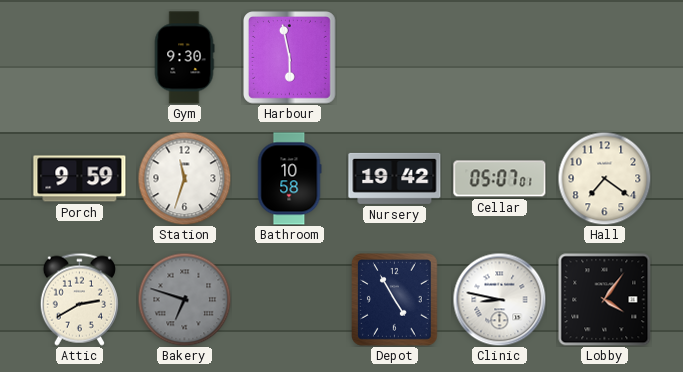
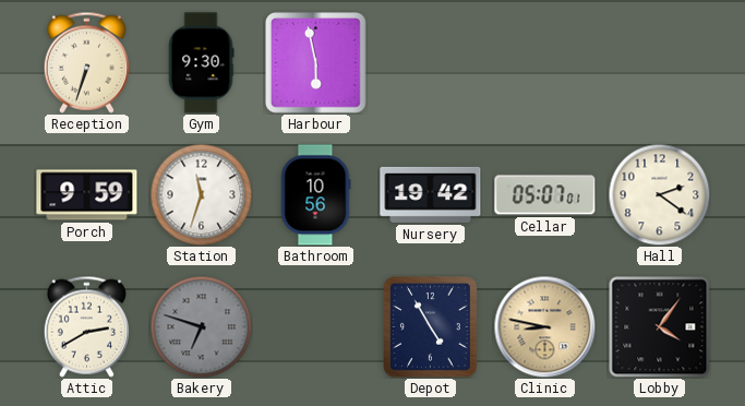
Reception: none -> 6:33
Bathroom: 10:58 -> 10:56
Hall: 7:21 -> 2:21
Clinic dial: white -> champagne
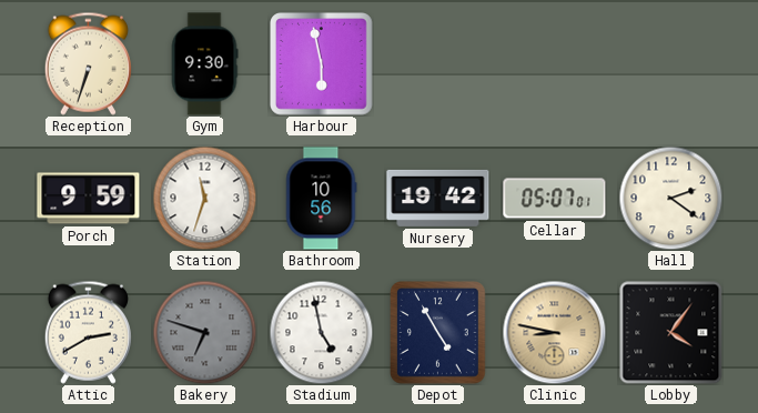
Stadium: none -> 4:58
